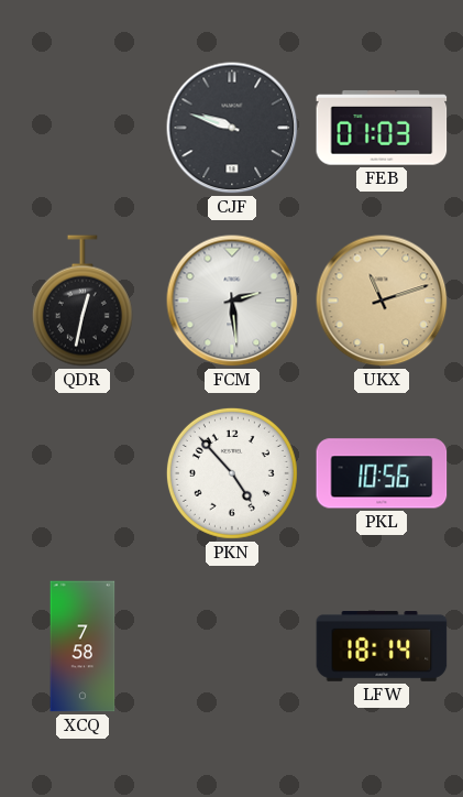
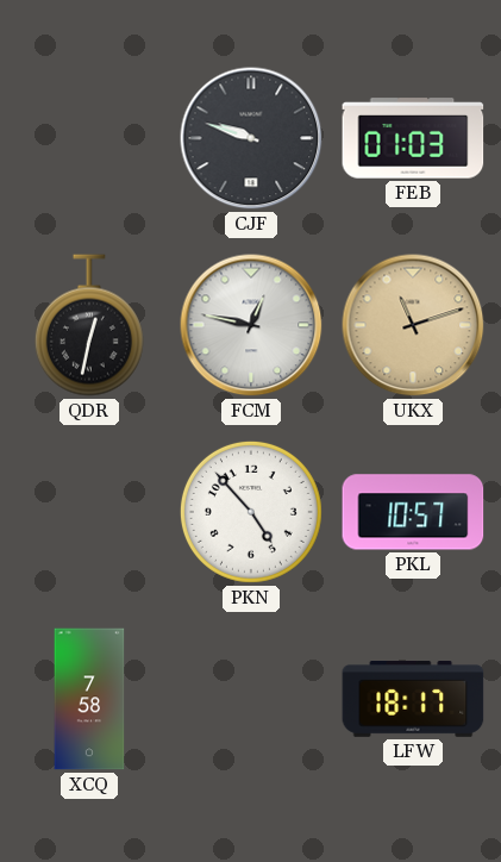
FCM: 2:29 -> 12:47
PKL: 10:56 -> 10:57
LFW: 18:14 -> 18:17
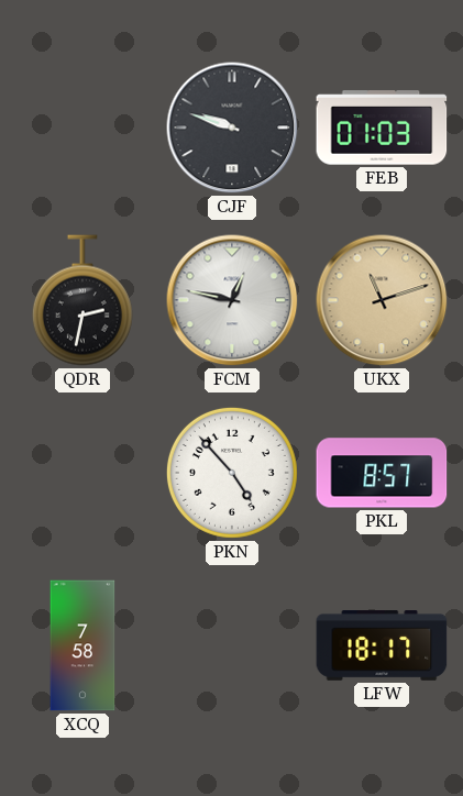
QDR: 12:32 -> 2:32
PKL: 10:57 -> 8:57
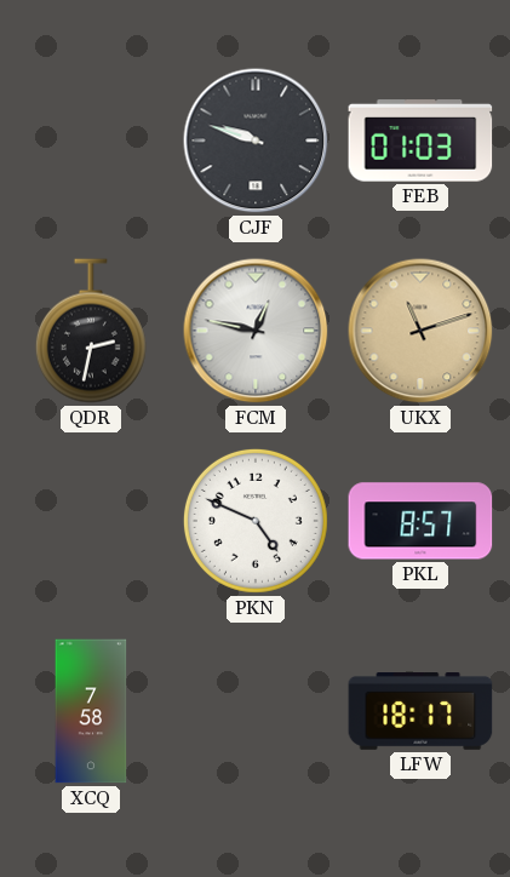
PKN: 4:53 -> 4:49
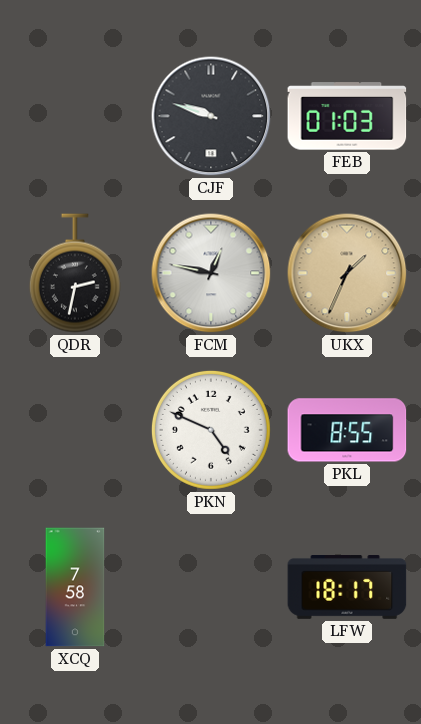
UKX: 11:12 -> 1:34
PKL: 8:57 -> 8:55
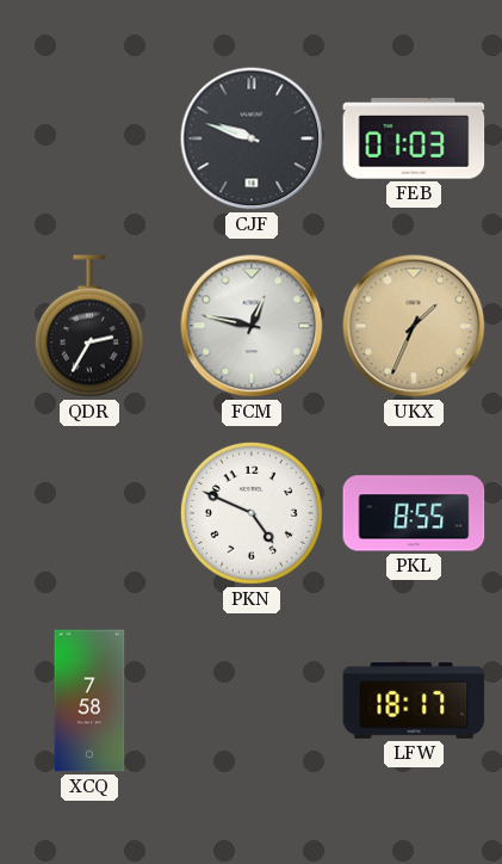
QDR: 2:32 -> 2:35
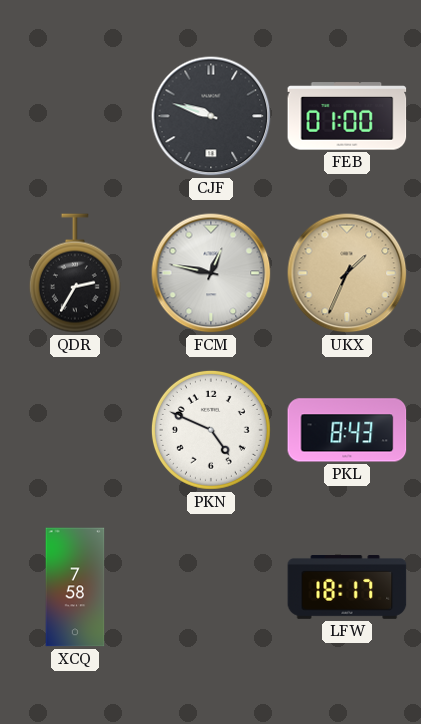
FEB: 01:03 -> 01:00
PKL: 8:55 -> 8:43
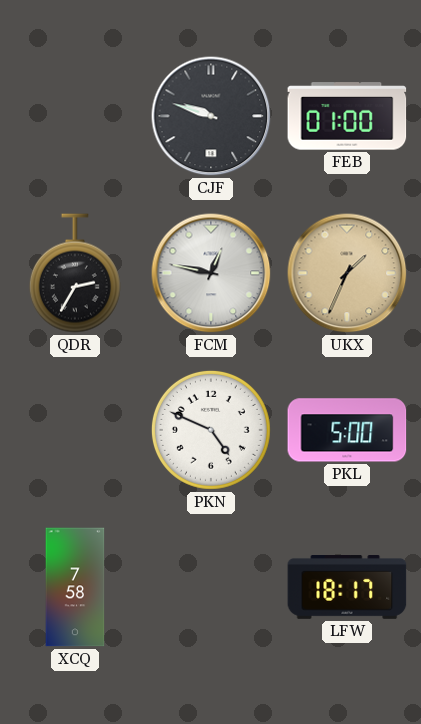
PKL: 8:43 -> 5:00
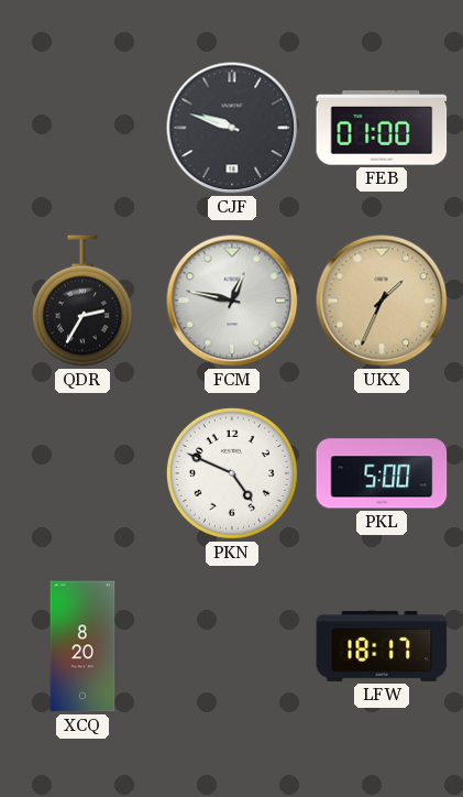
XCQ: 7:58 -> 8:20
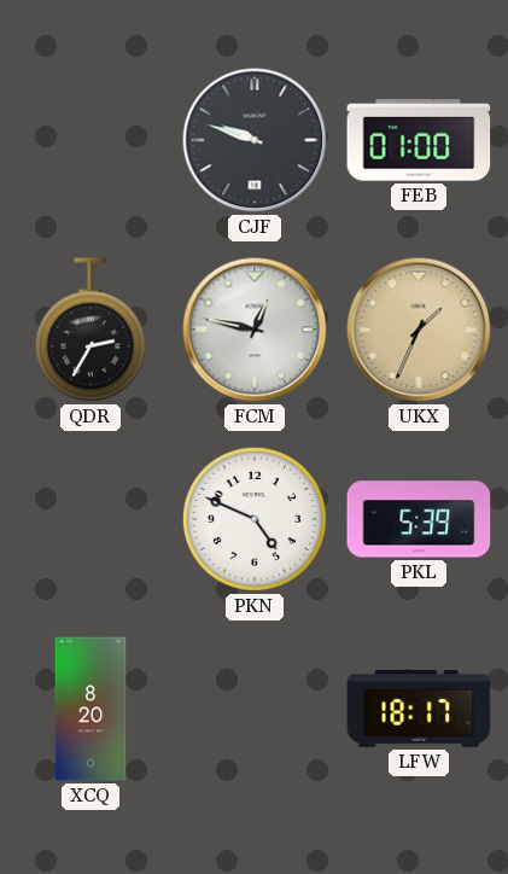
PKL: 5:00 -> 5:39
